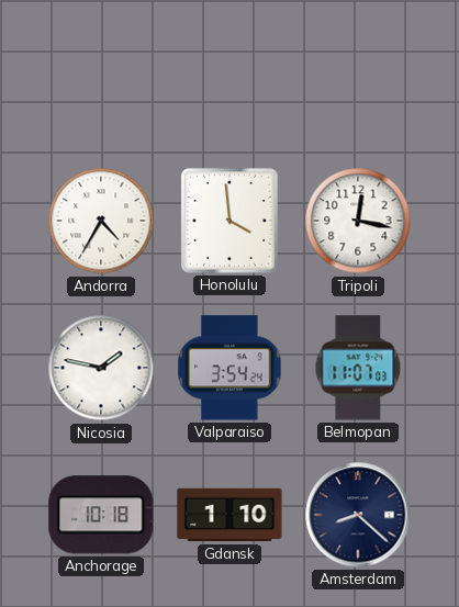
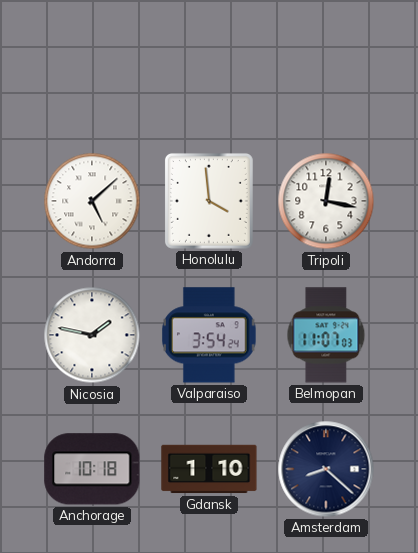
Andorra: 4:35 -> 5:08
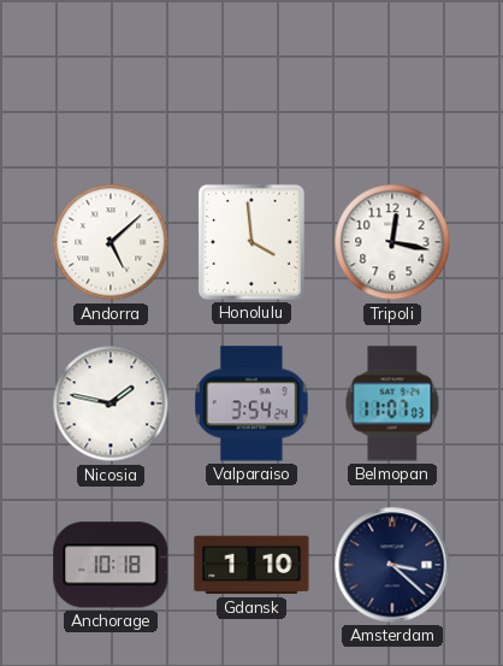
Amsterdam: 8:22 -> 3:22
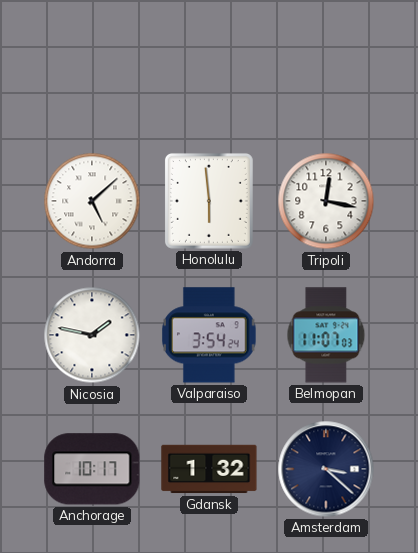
Honolulu: 3:59 -> 5:59
Anchorage: 10:18 -> 10:17
Gdansk: 1:10 -> 1:32
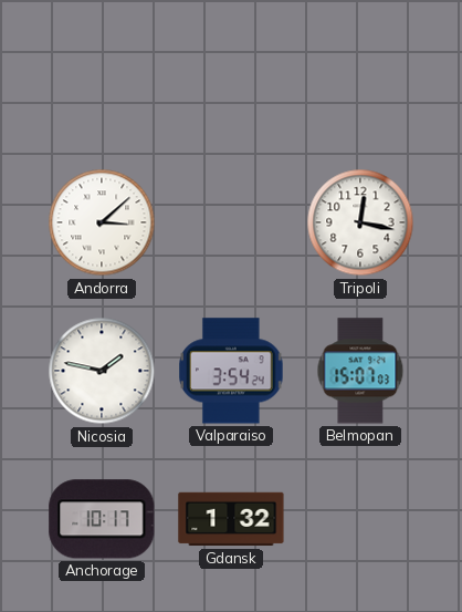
Andorra: 5:08 -> 3:08
Honolulu: 5:59 -> none
Belmopan: 11:07 -> 15:07
Amsterdam: 3:22 -> none
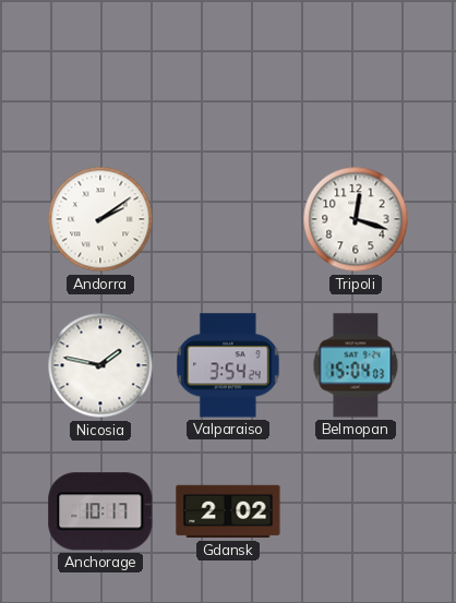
Andorra: 3:08 -> 2:09
Tripoli: 12:17 -> 12:18
Belmopan: 15:07 -> 15:04
Gdansk: 1:32 -> 2:02
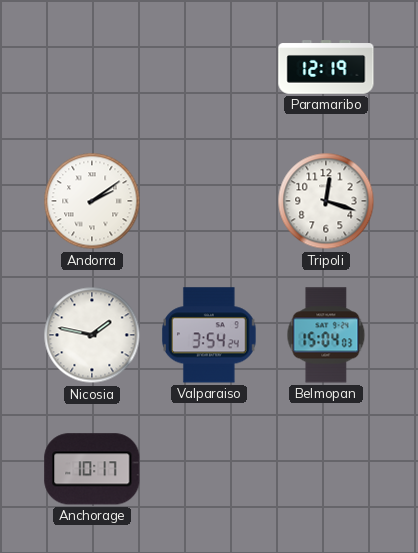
Paramaribo: none -> 12:19
Gdansk: 2:02 -> none
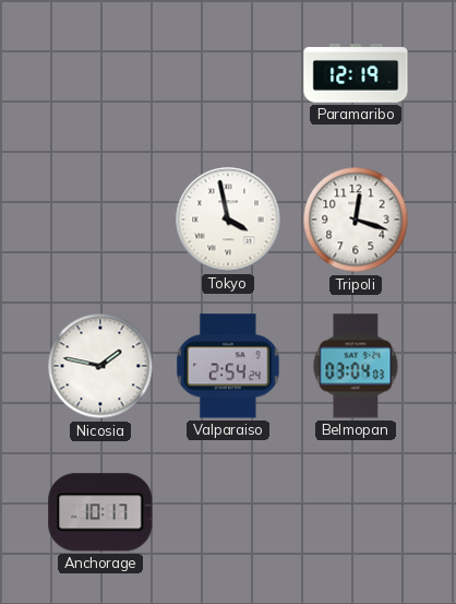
Andorra: 2:09 -> none
Tokyo: none -> 3:58
Valparaiso: 3:54 -> 2:54
Belmopan: 15:04 -> 03:04
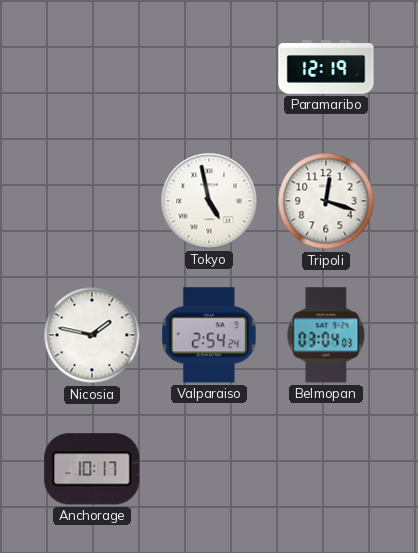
Tokyo: 3:58 -> 4:58
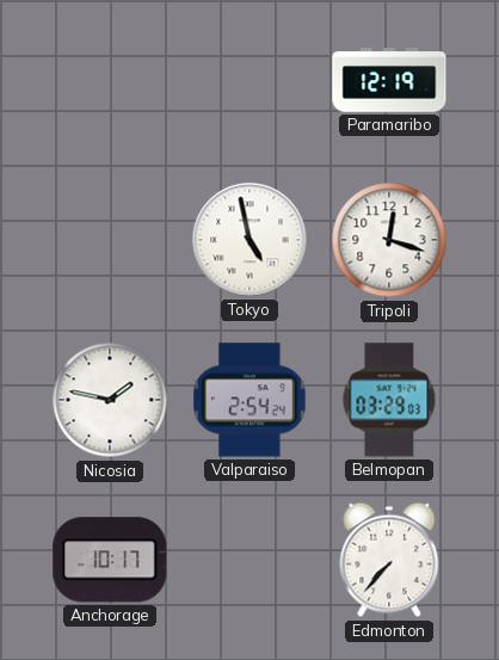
Belmopan: 03:04 -> 03:29
Edmonton: none -> 7:37
